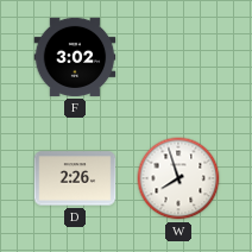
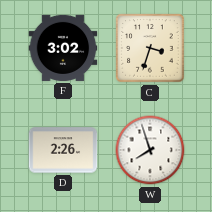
C: none -> 3:33
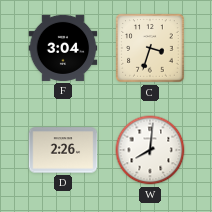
F: 3:02 -> 3:04
W: 7:57 -> 8:01
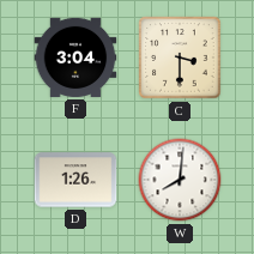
C: 3:33 -> 3:30
D: 2:26 -> 1:26
